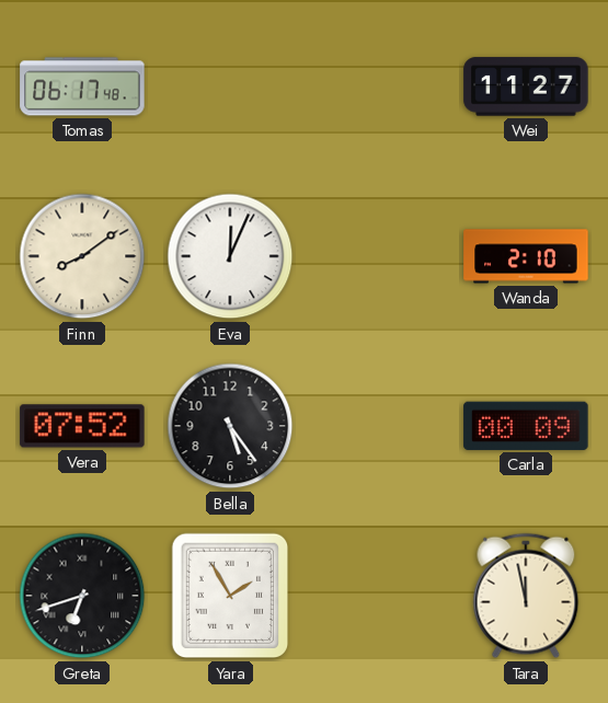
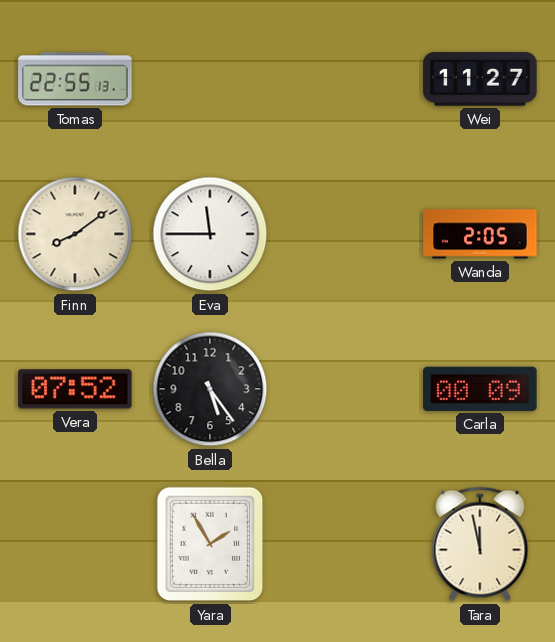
Tomas: 06:17 -> 22:55
Eva: 12:04 -> 11:45
Wanda: 2:10 -> 2:05
Greta: 6:42 -> none
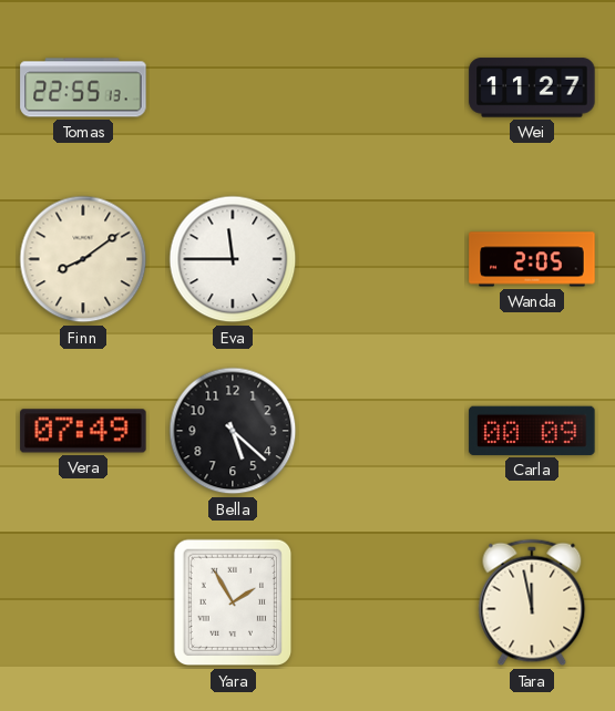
Vera: 07:52 -> 07:49
Bella: 5:24 -> 5:22
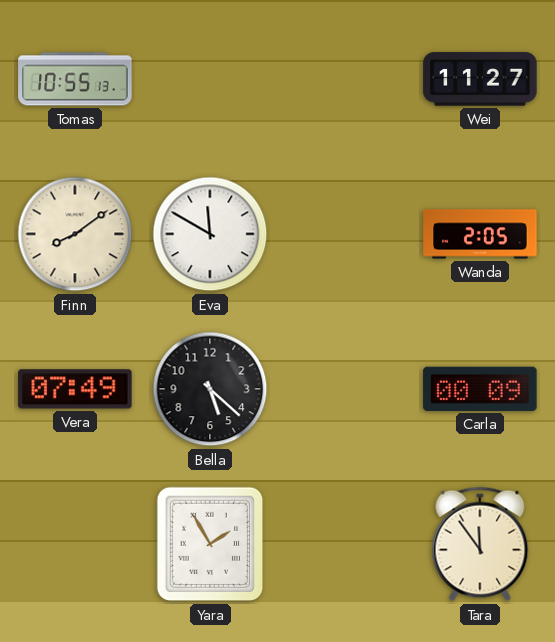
Tomas: 22:55 -> 10:55
Eva: 11:45 -> 11:50
Tara: 11:58 -> 11:54
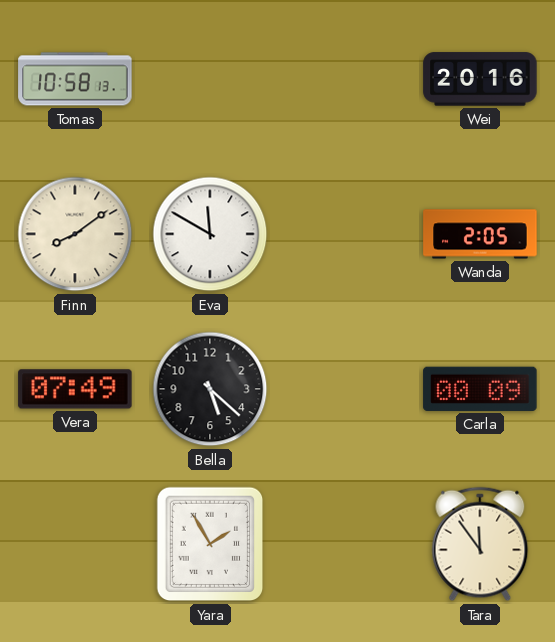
Tomas: 10:55 -> 10:58
Wei: 11:27 -> 20:16
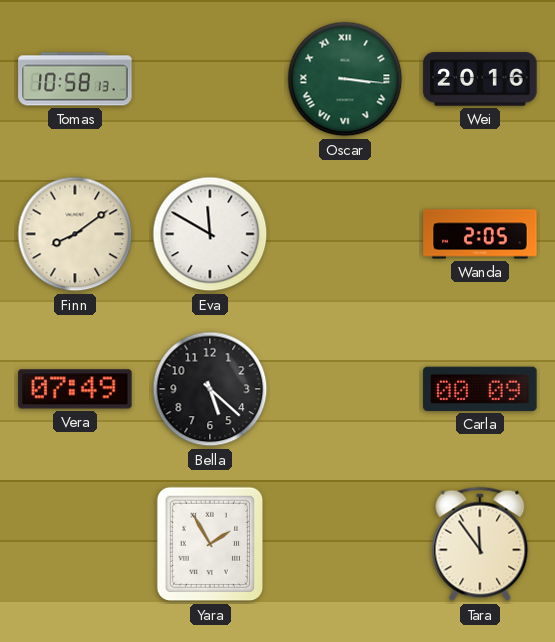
Oscar: none -> 3:16
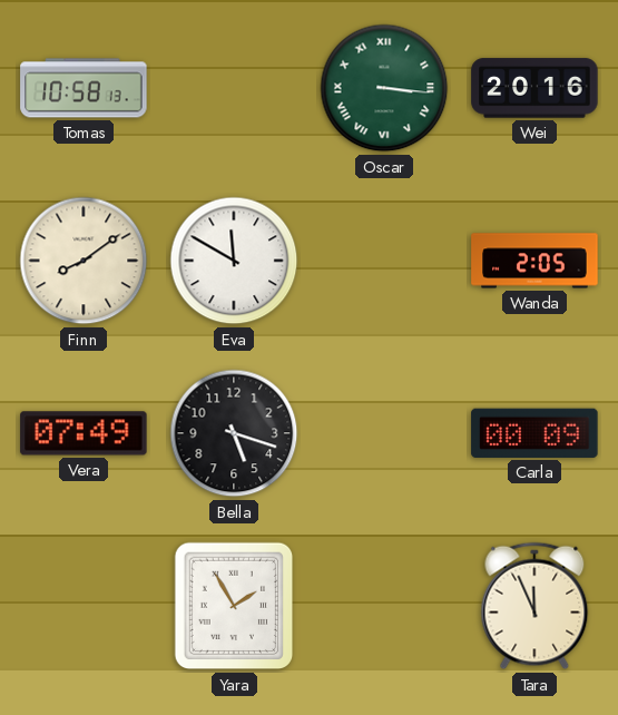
Bella: 5:22 -> 5:18
Tara: 11:54 -> 11:56
